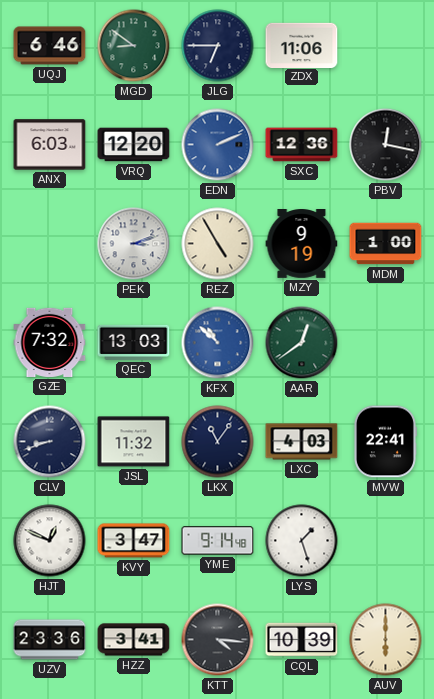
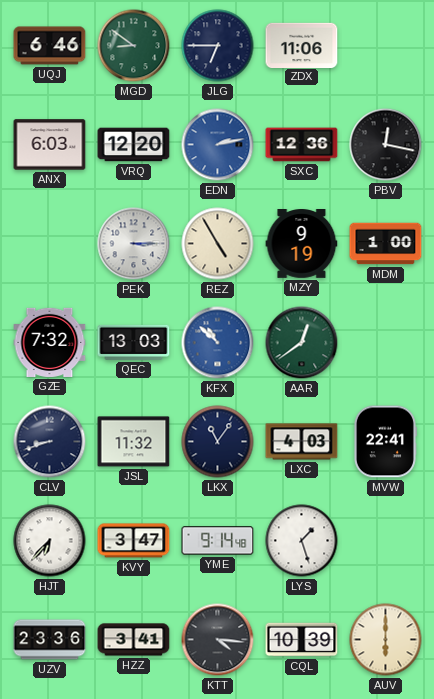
EDN: 2:11 -> 2:13
PEK: 3:12 -> 3:15
HJT: 12:49 -> 6:37
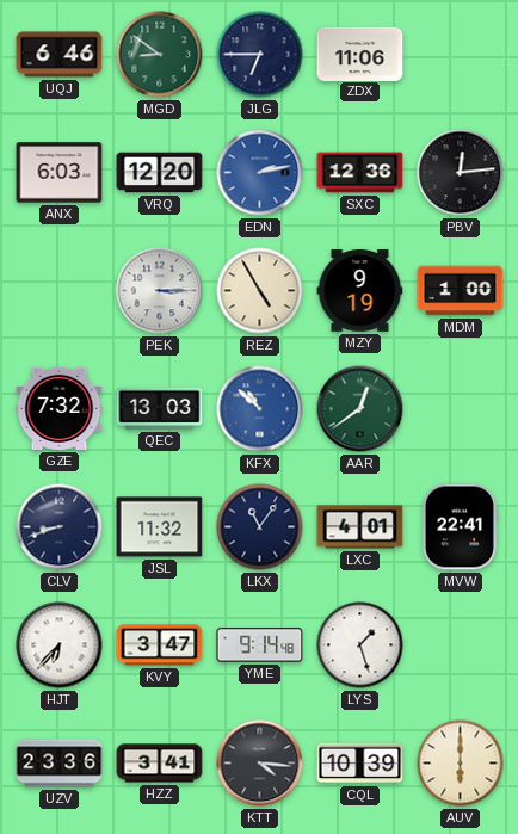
PBV: 12:17 -> 12:14
LXC: 4:03 -> 4:01
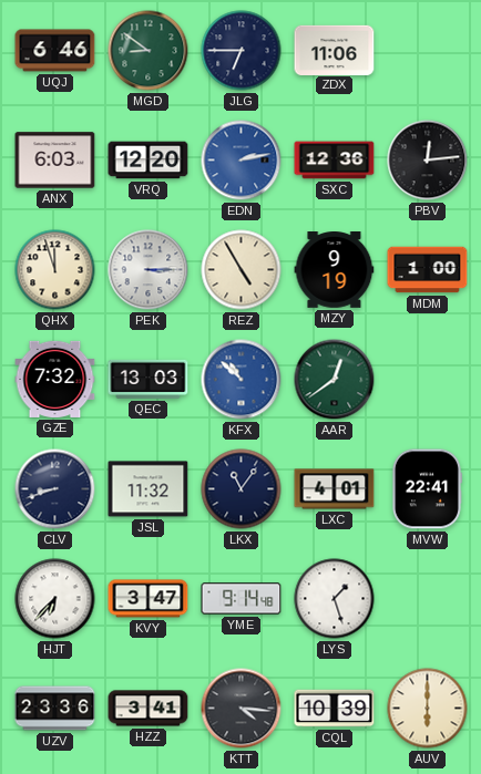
QHX: none -> 11:57
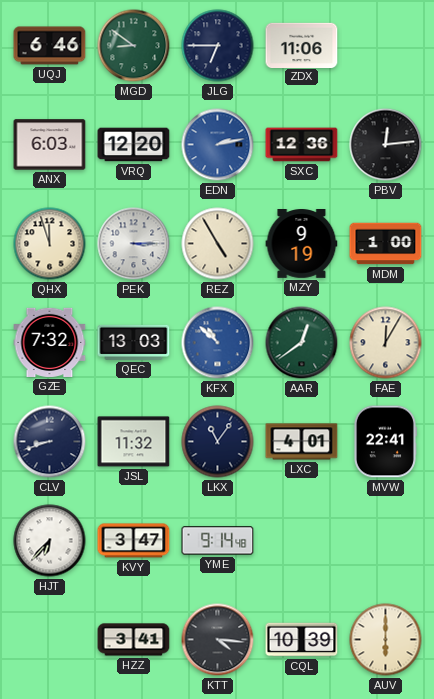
FAE: none -> 12:05
LYS: 1:27 -> none
UZV: 23:36 -> none
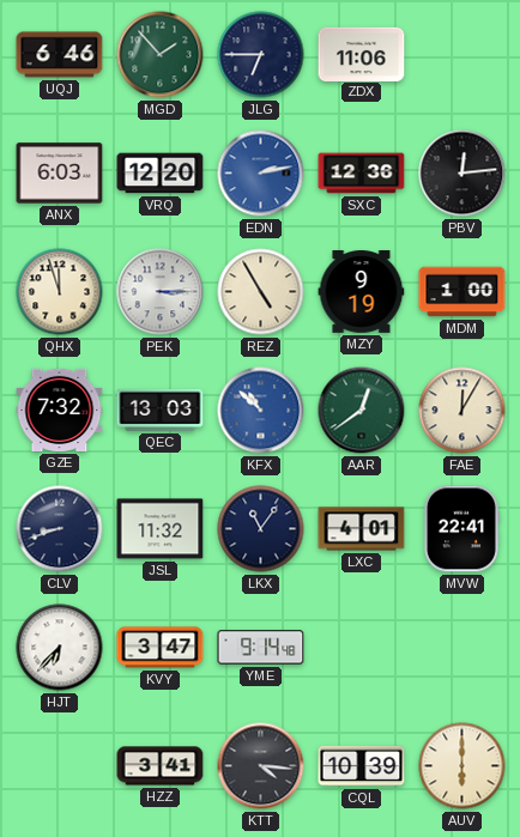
MGD: 8:51 -> 1:53
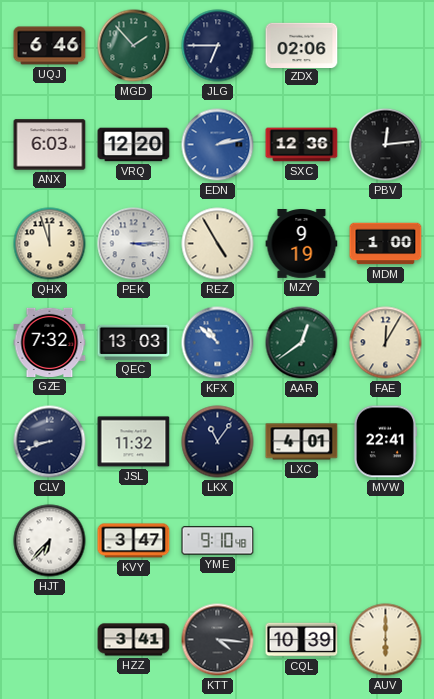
ZDX: 11:06 -> 02:06
YME: 9:14 -> 9:10
